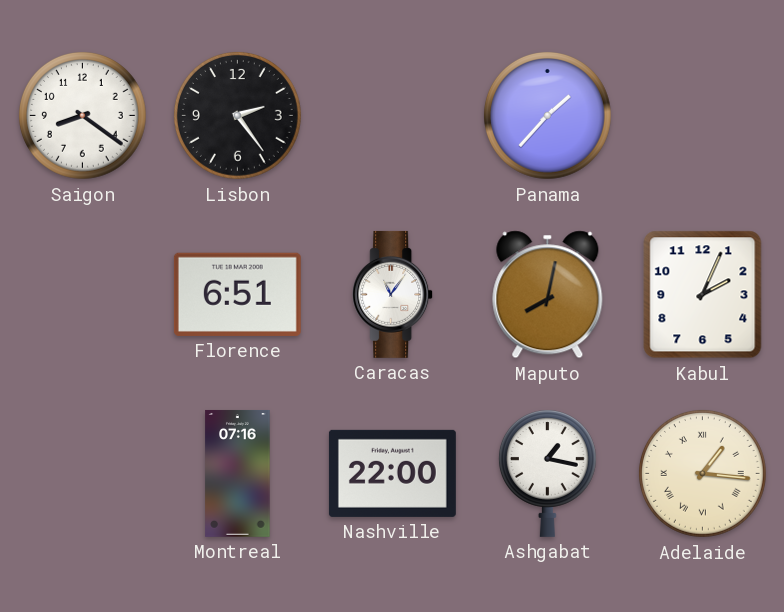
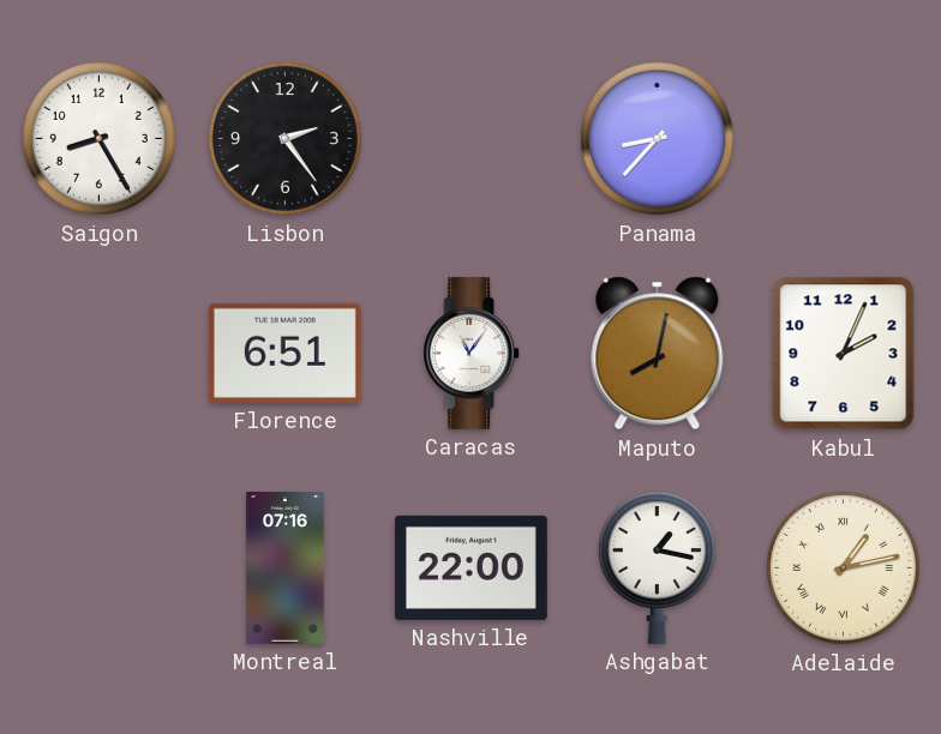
Saigon: 8:21 -> 8:25
Panama: 1:37 -> 8:37
Adelaide: 1:16 -> 1:13
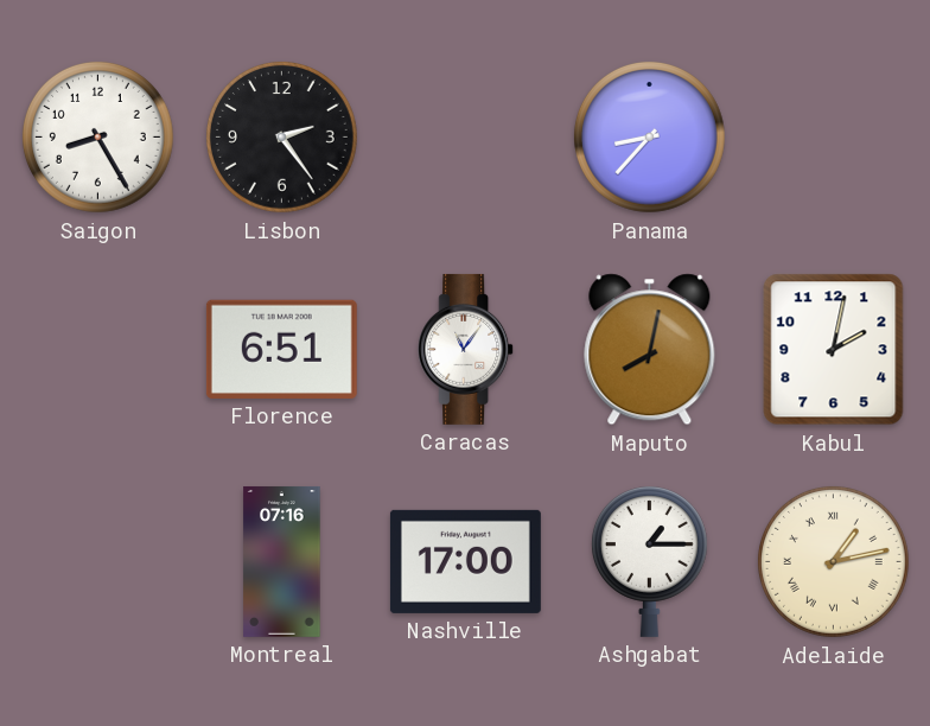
Kabul: 2:04 -> 2:02
Nashville: 22:00 -> 17:00
Ashgabat: 1:17 -> 1:15
